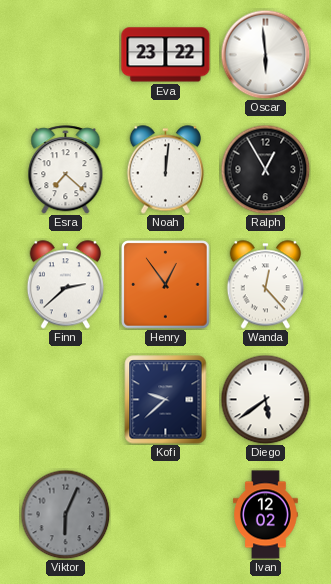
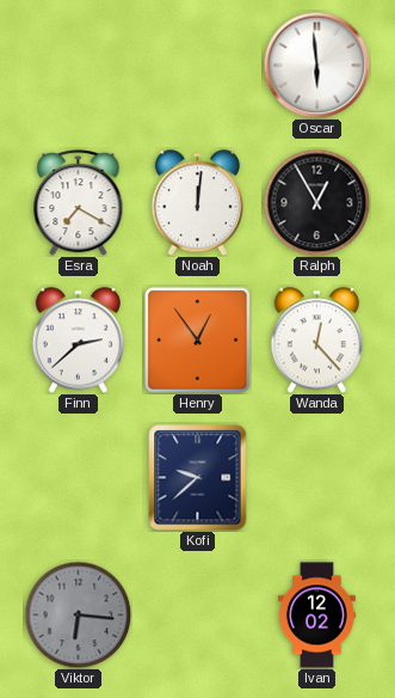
Eva: 23:22 -> none
Esra: 7:22 -> 7:20
Diego: 5:39 -> none
Viktor: 6:04 -> 6:16
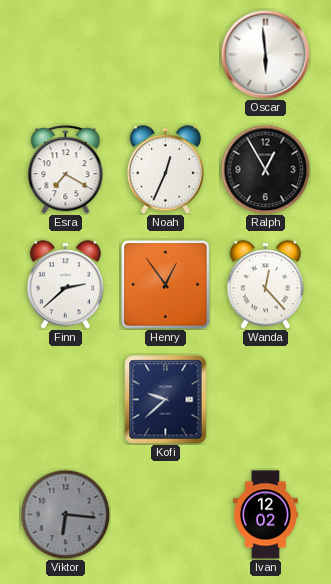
Noah: 12:01 -> 12:34
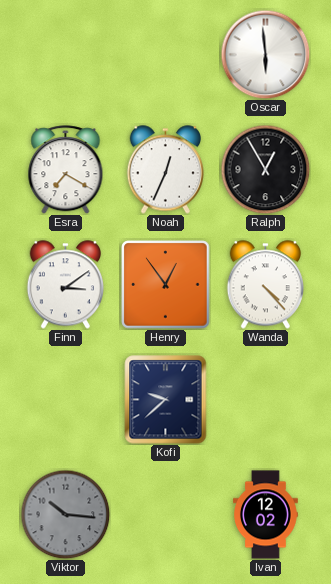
Finn: 2:38 -> 3:09
Wanda: 12:23 -> 4:23
Viktor: 6:16 -> 10:16
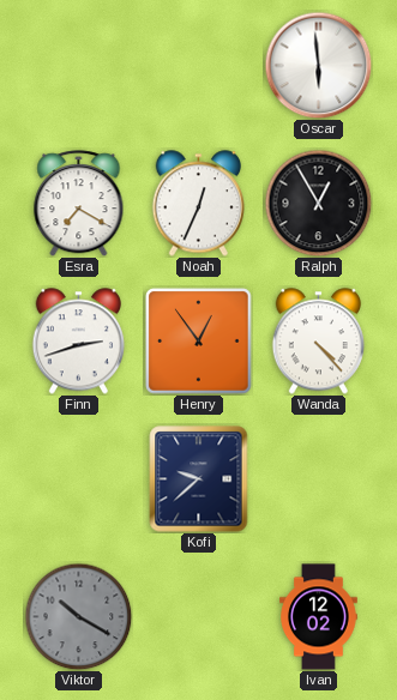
Finn: 3:09 -> 2:42
Viktor: 10:16 -> 10:20
